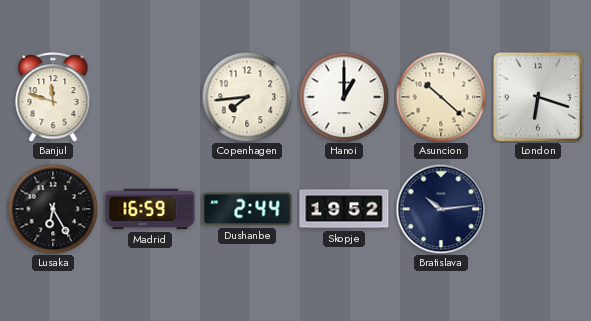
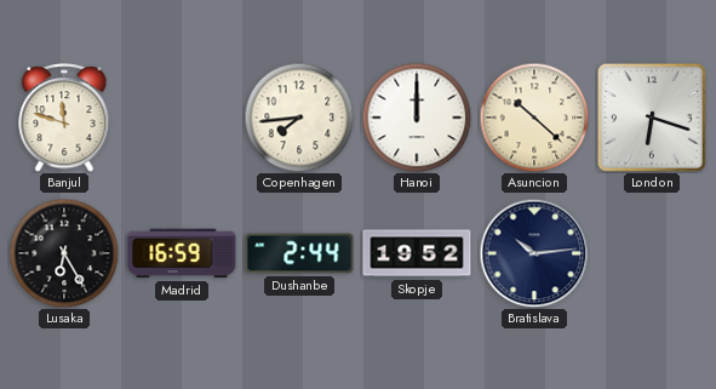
Hanoi: 1:00 -> 12:00
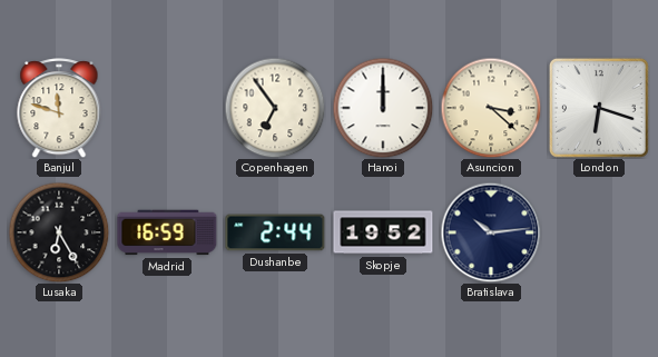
Copenhagen: 7:44 -> 6:54
Asuncion: 10:22 -> 3:22
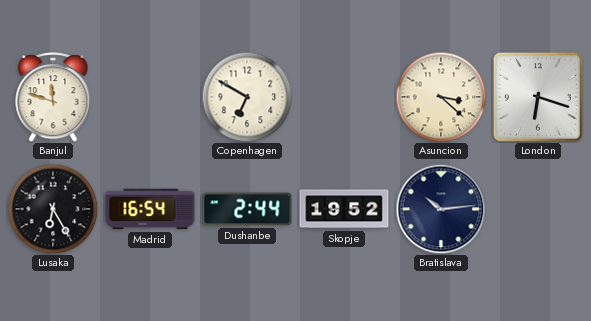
Copenhagen: 6:54 -> 6:50
Hanoi: 12:00 -> none
Madrid: 16:59 -> 16:54
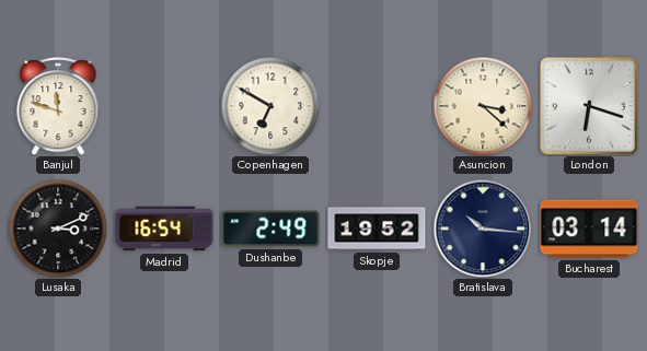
Lusaka: 6:25 -> 3:11
Dushanbe: 2:44 -> 2:49
Bratislava: 10:14 -> 10:16
Bucharest: none -> 03:14
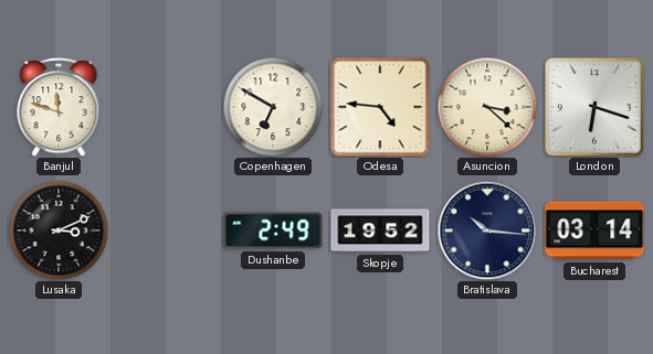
Odesa: none -> 4:46
Madrid: 16:54 -> none
